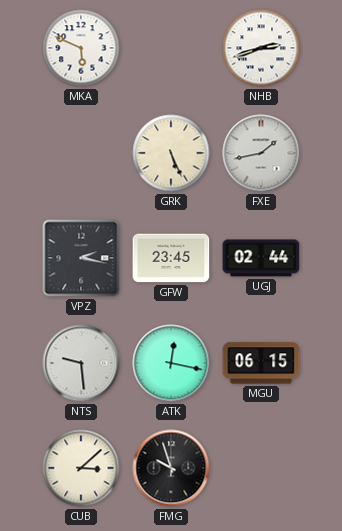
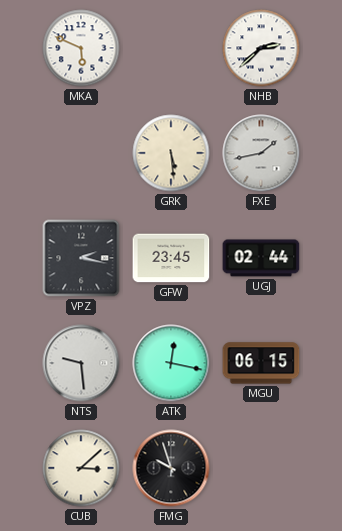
NHB: 2:42 -> 2:38
GRK: 5:26 -> 5:29
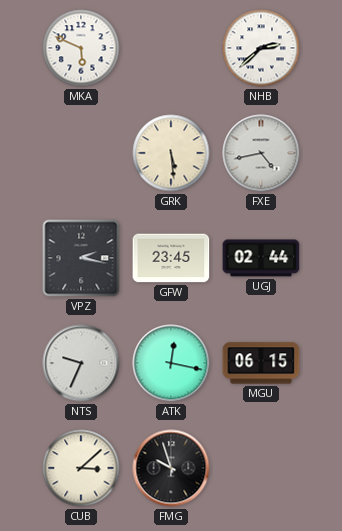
FXE: 1:43 -> 4:43
NTS: 9:29 -> 9:34
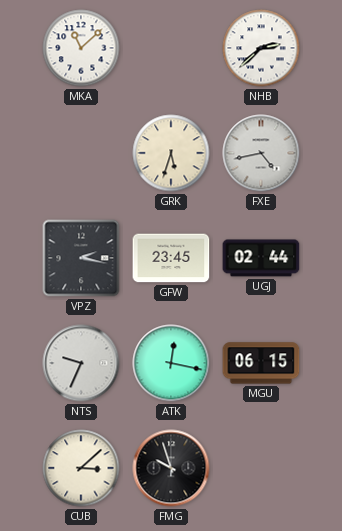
MKA: 5:49 -> 11:08
GRK: 5:29 -> 5:33
